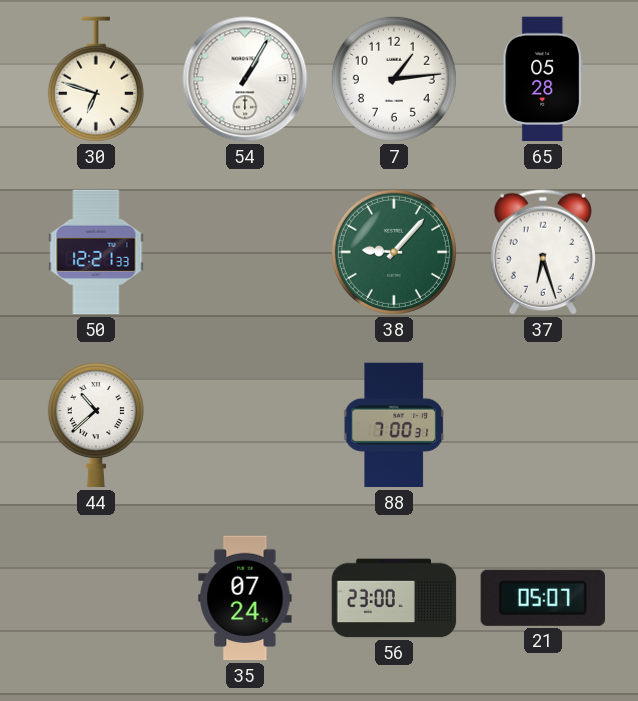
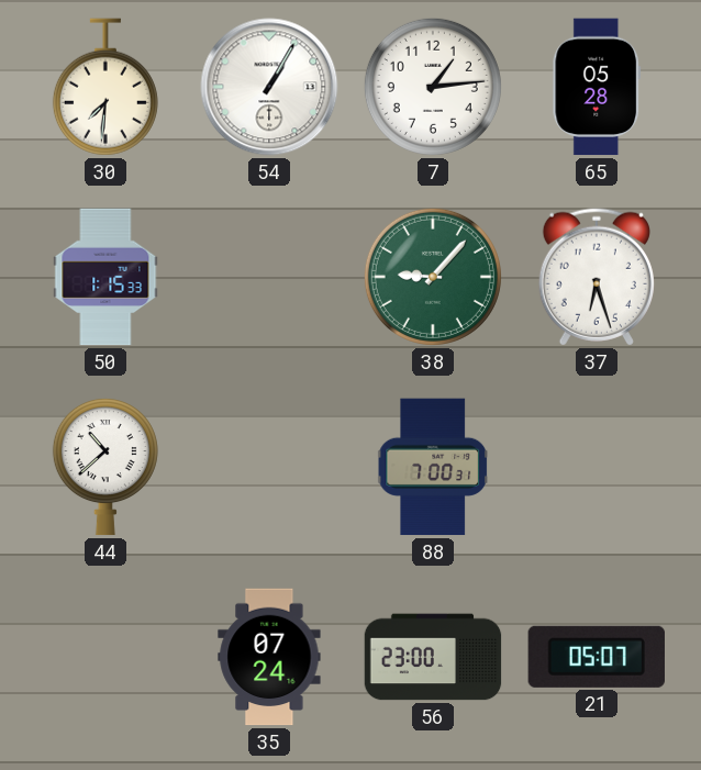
30: 6:48 -> 7:31
50: 12:21 -> 1:15
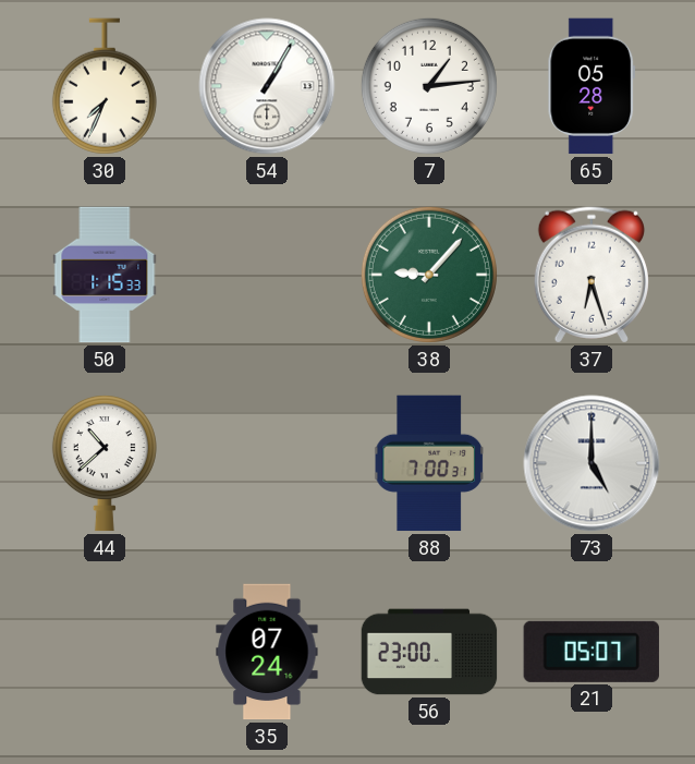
30: 7:31 -> 7:34
73: none -> 5:00
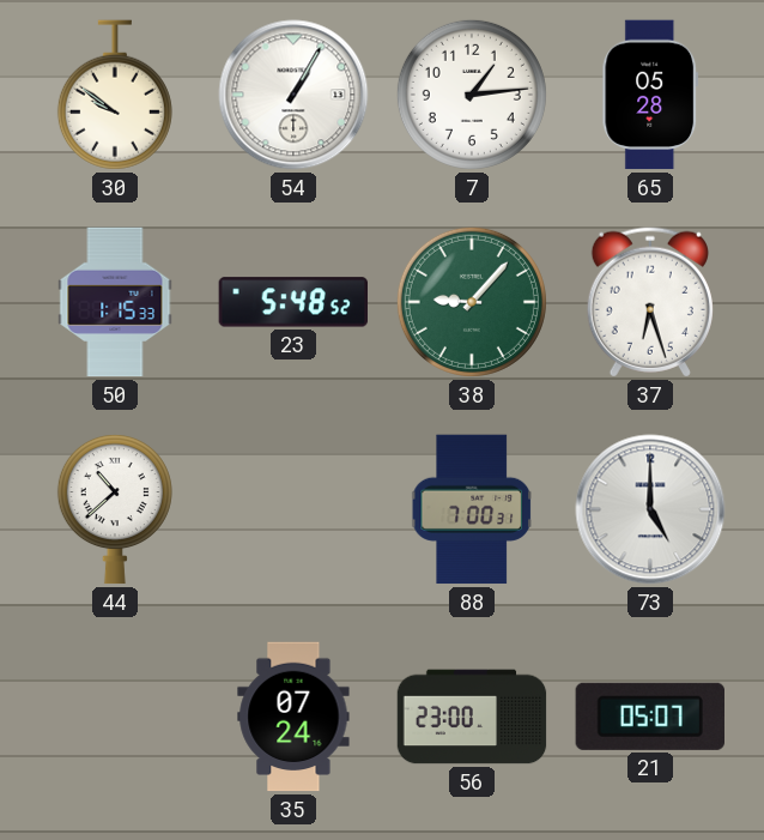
30: 7:34 -> 9:51
23: none -> 5:48
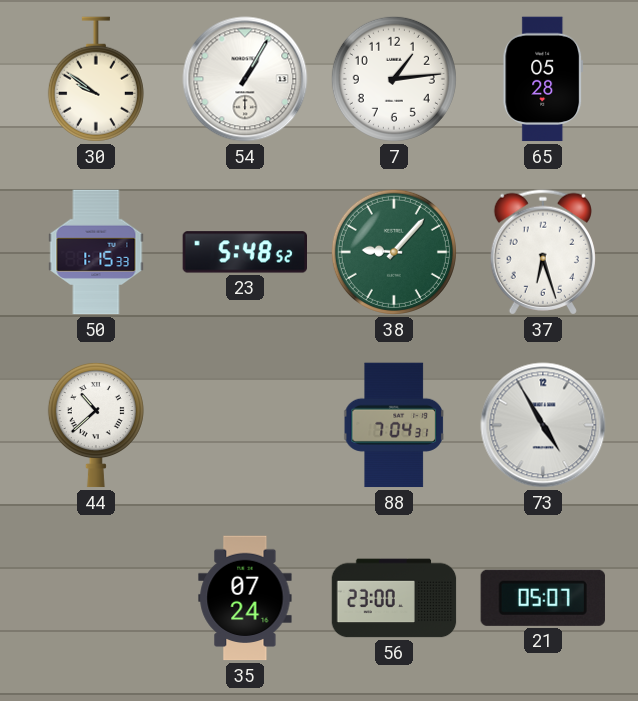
88: 7:00 -> 7:04
73: 5:00 -> 4:55
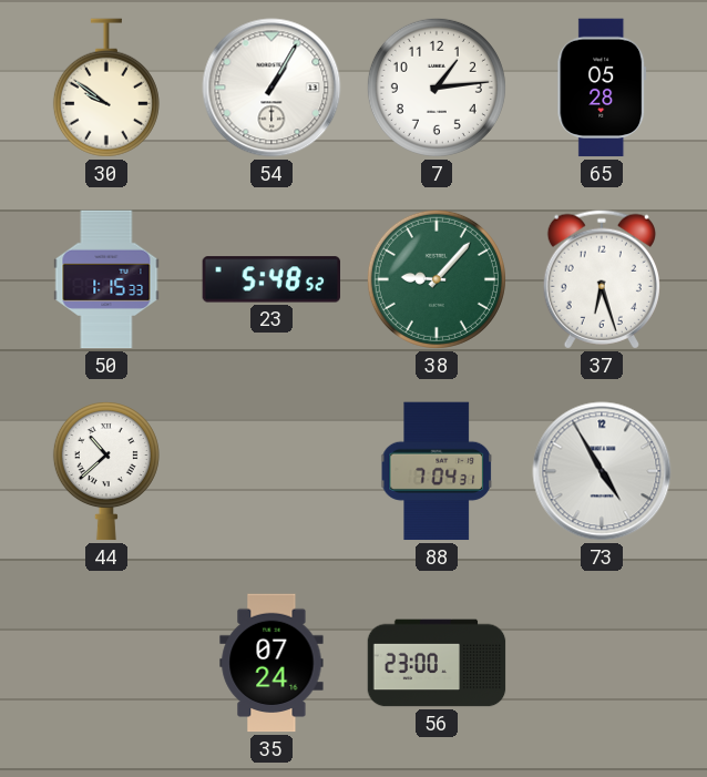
21: 05:07 -> none
